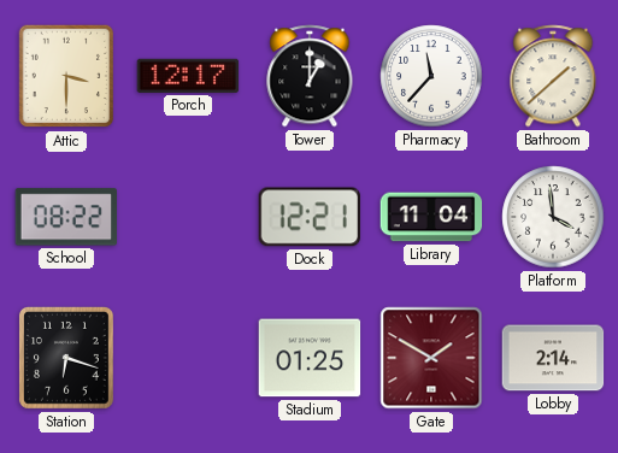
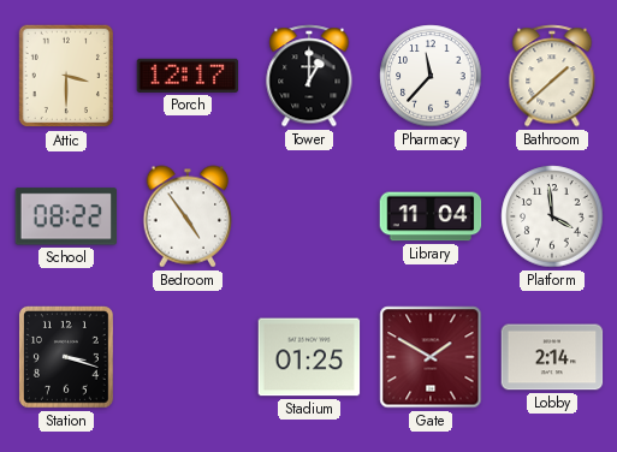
Bedroom: none -> 4:54
Dock: 12:21 -> none
Station: 6:18 -> 3:18
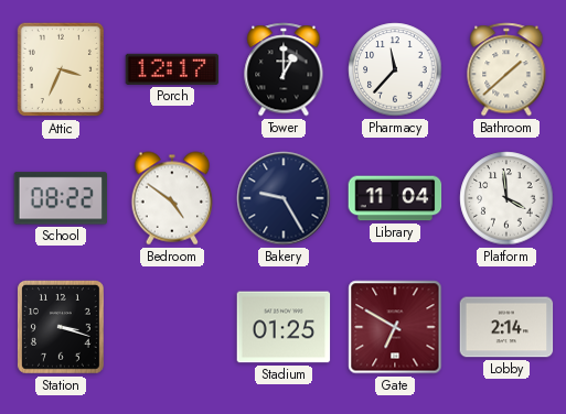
Attic: 3:30 -> 3:34
Bedroom: 4:54 -> 4:51
Bakery: none -> 9:25
Gate: 1:50 -> 6:50
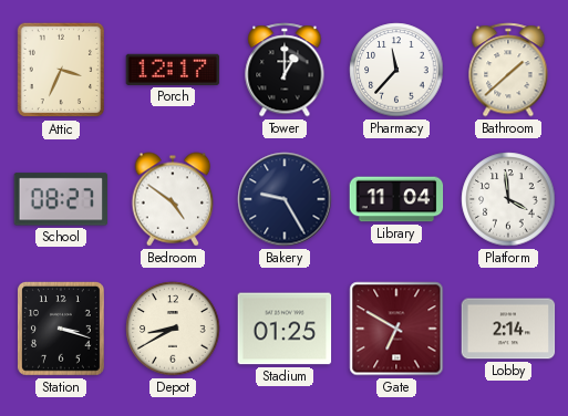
School: 08:22 -> 08:27
Depot: none -> 8:40
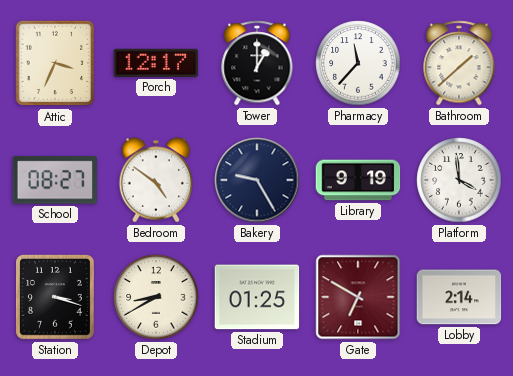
Library: 11:04 -> 9:19
